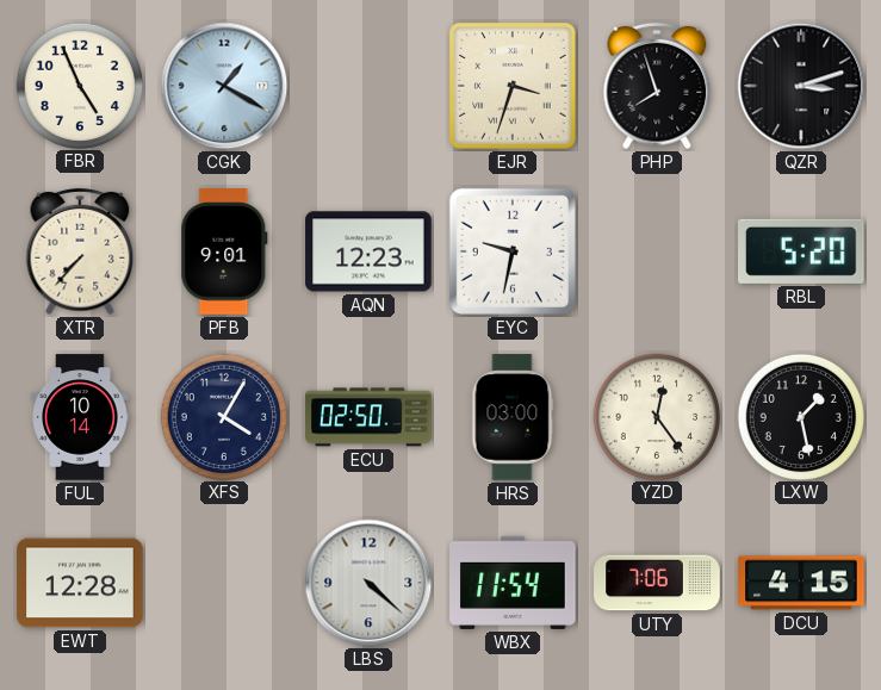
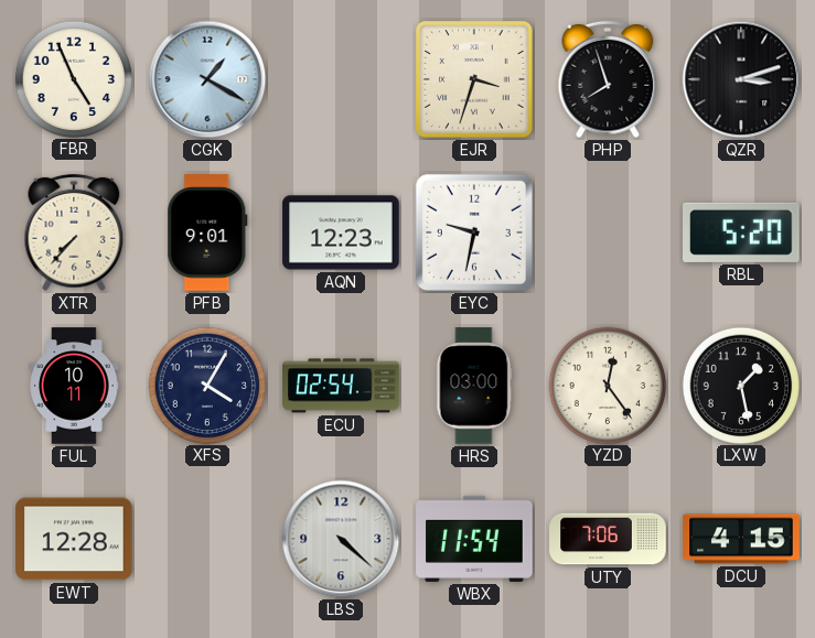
FUL: 10:14 -> 10:11
ECU: 02:50 -> 02:54
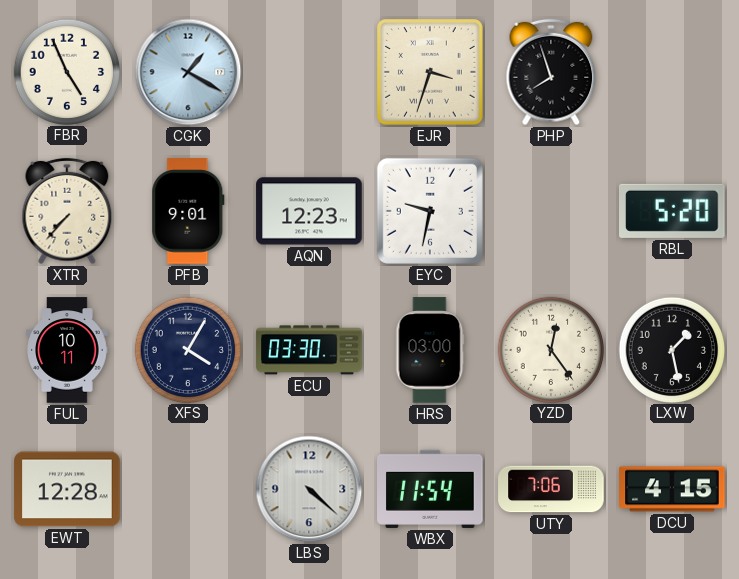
QZR: 3:12 -> none
ECU: 02:54 -> 03:30
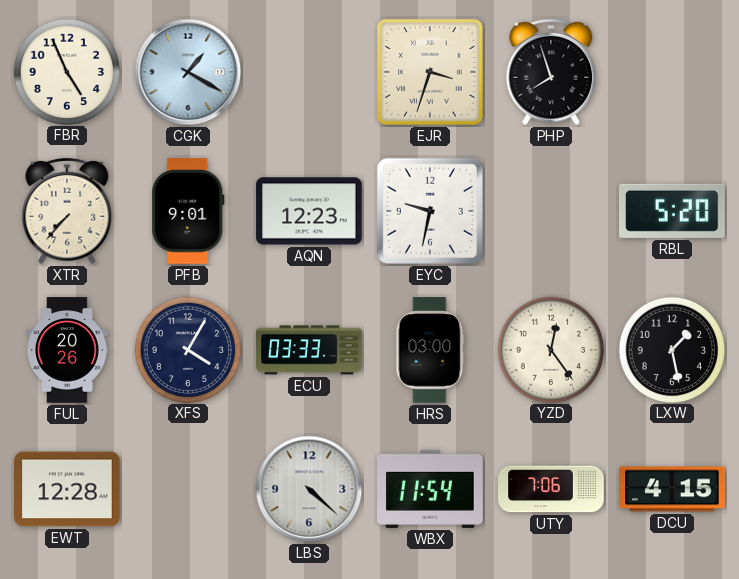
FUL: 10:11 -> 20:26
ECU: 03:30 -> 03:33
